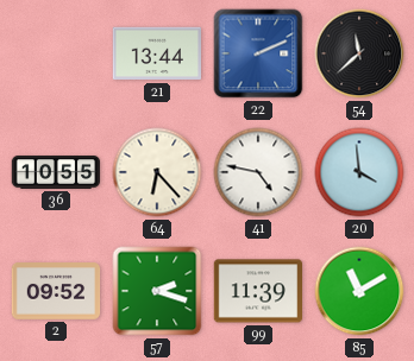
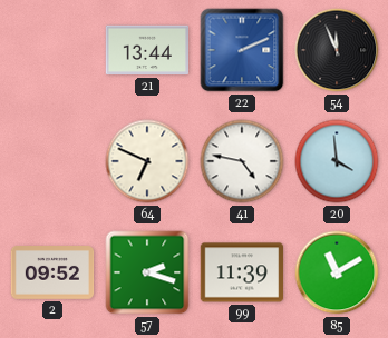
54: 11:38 -> 11:56
36: 10:55 -> none
64: 6:23 -> 6:49
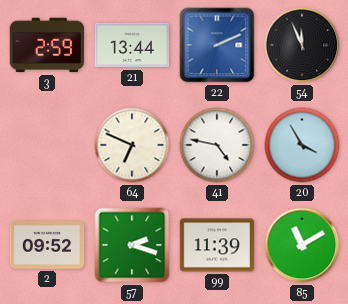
3: none -> 2:59
20: 3:59 -> 3:55
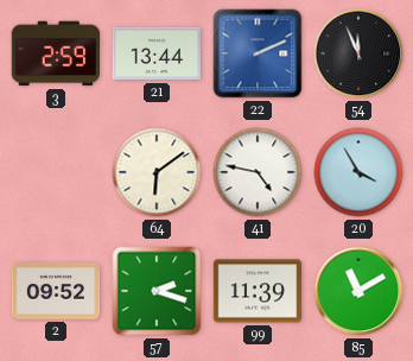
64: 6:49 -> 6:09
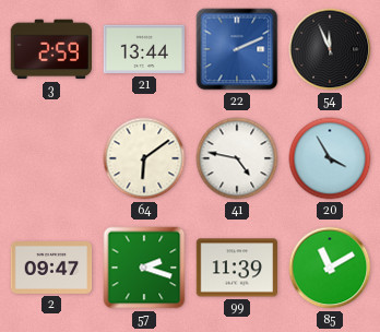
2: 09:52 -> 09:47
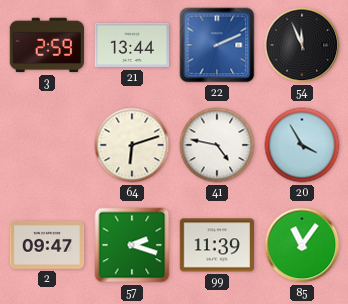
64: 6:09 -> 6:12
85: 11:10 -> 11:06
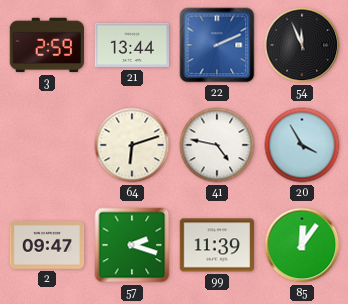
85: 11:06 -> 12:06
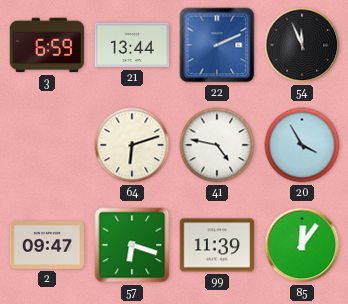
3: 2:59 -> 6:59
57: 2:18 -> 6:18
